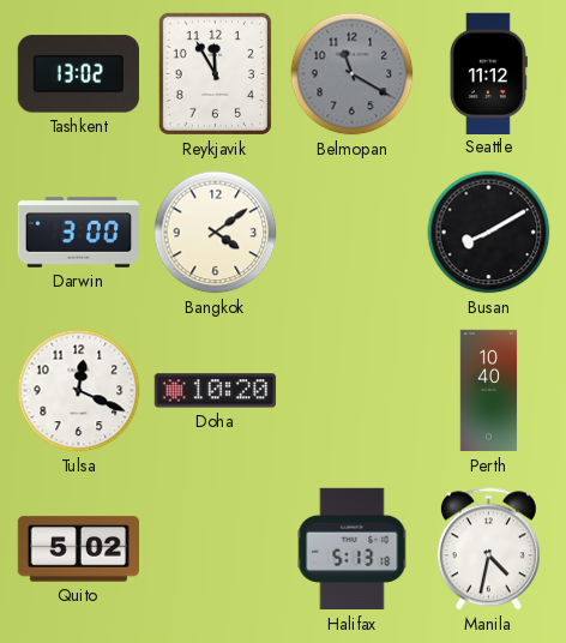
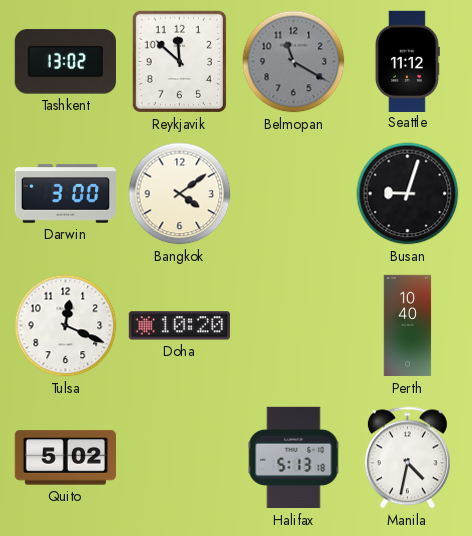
Reykjavik: 11:55 -> 11:52
Busan: 8:10 -> 9:03
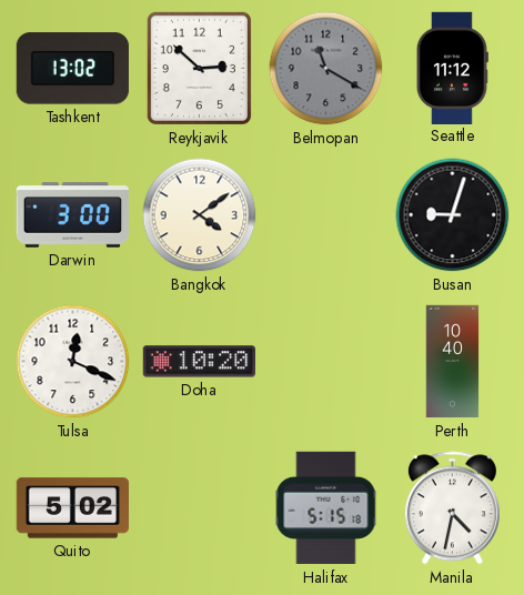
Reykjavik: 11:52 -> 2:52
Halifax: 5:13 -> 5:15
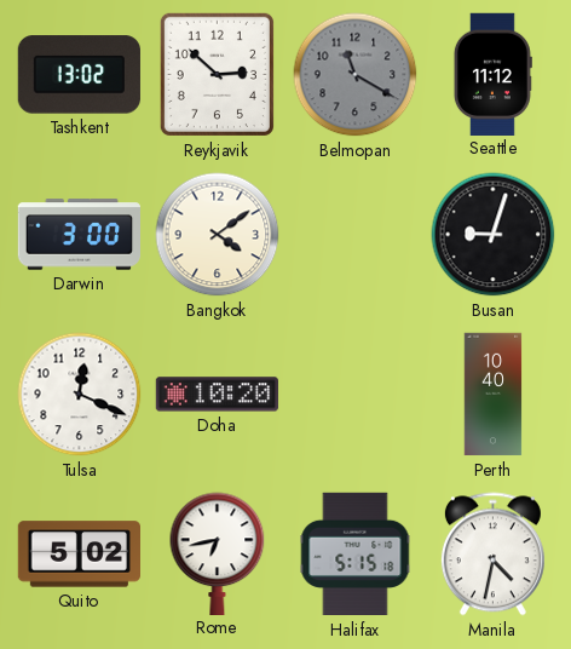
Rome: none -> 6:43
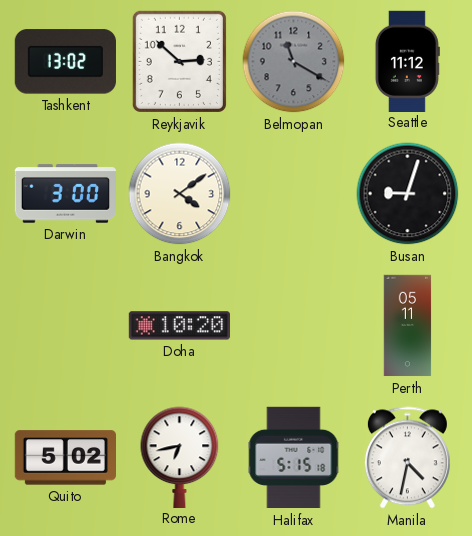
Tulsa: 12:19 -> none
Perth: 10:40 -> 05:11
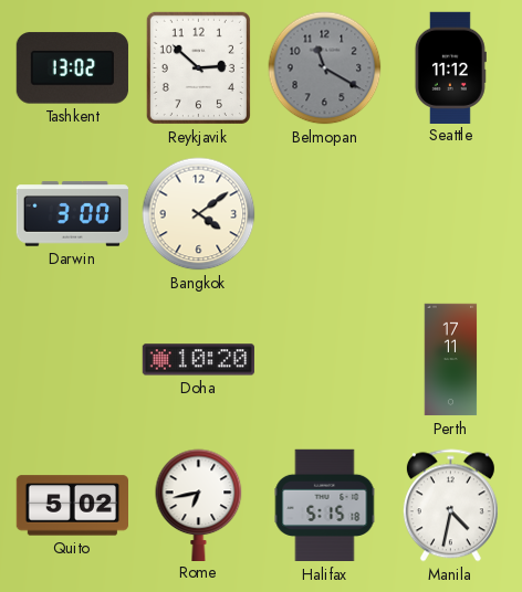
Busan: 9:03 -> none
Perth: 05:11 -> 17:11
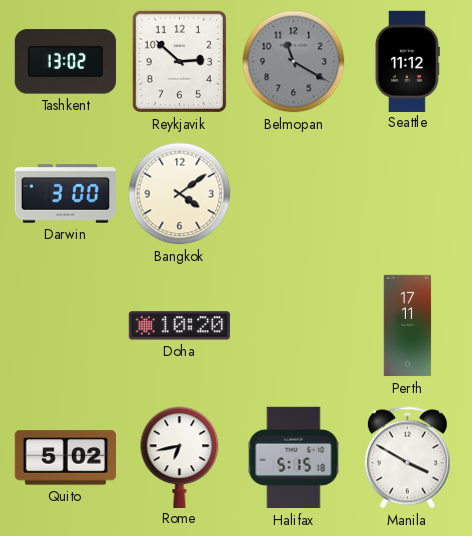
Manila: 4:32 -> 3:50
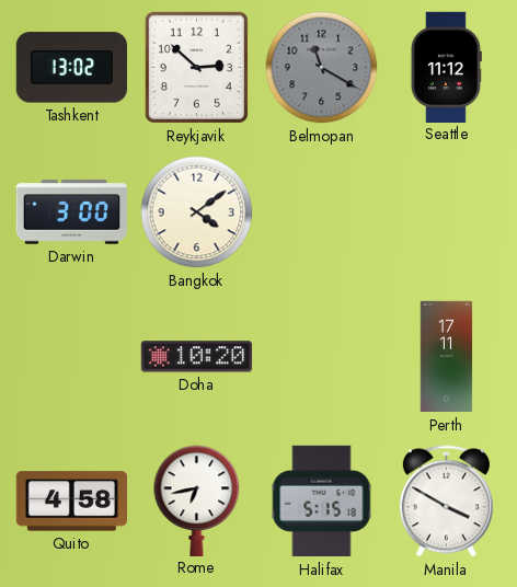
Quito: 5:02 -> 4:58
